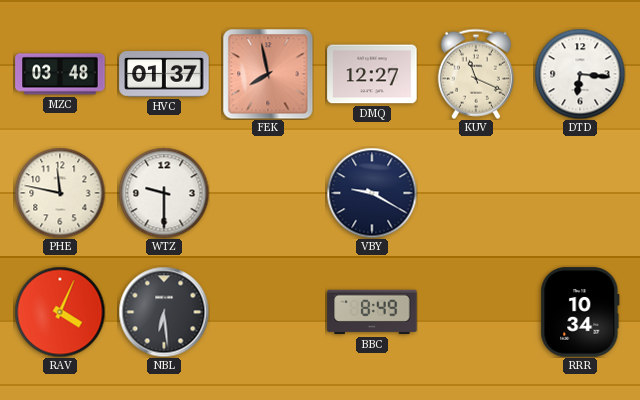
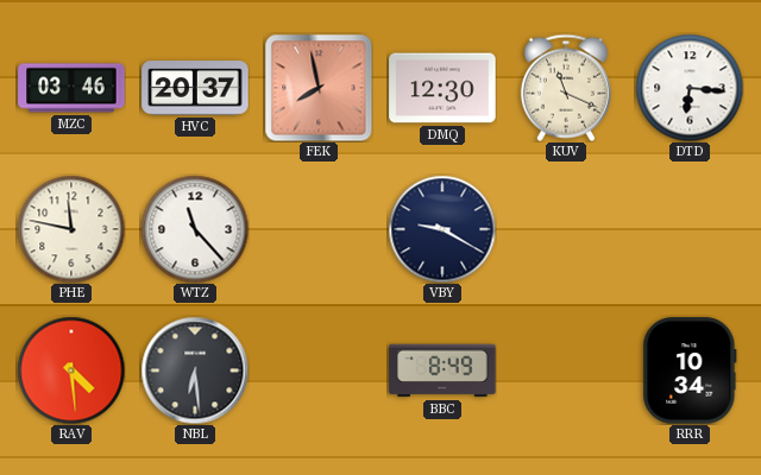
MZC: 03:48 -> 03:46
HVC: 01:37 -> 20:37
DMQ: 12:27 -> 12:30
WTZ: 9:30 -> 11:23
RAV: 4:04 -> 4:29
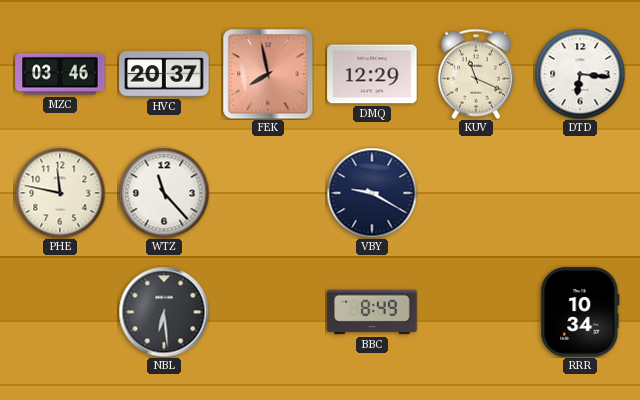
DMQ: 12:30 -> 12:29
RAV: 4:29 -> none
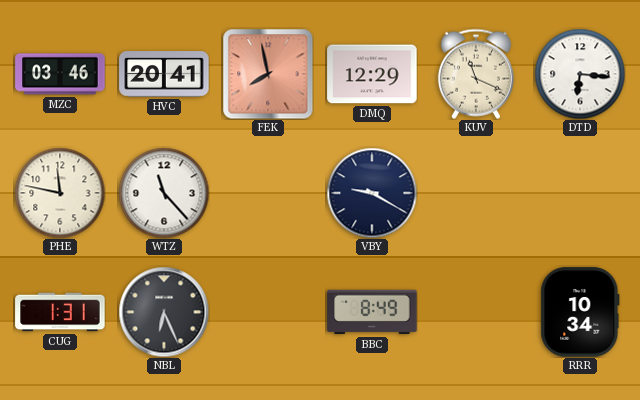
HVC: 20:37 -> 20:41
CUG: none -> 1:31
NBL: 6:29 -> 6:26
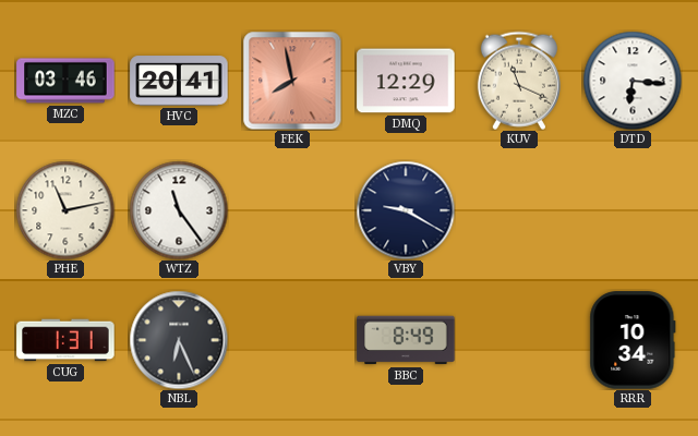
PHE: 11:47 -> 11:13
WTZ: 11:23 -> 11:24
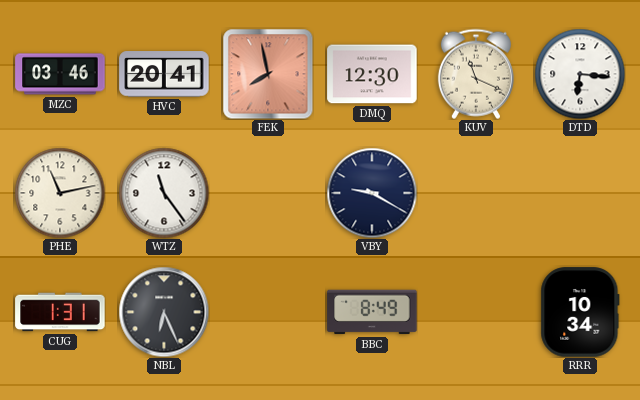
DMQ: 12:29 -> 12:30
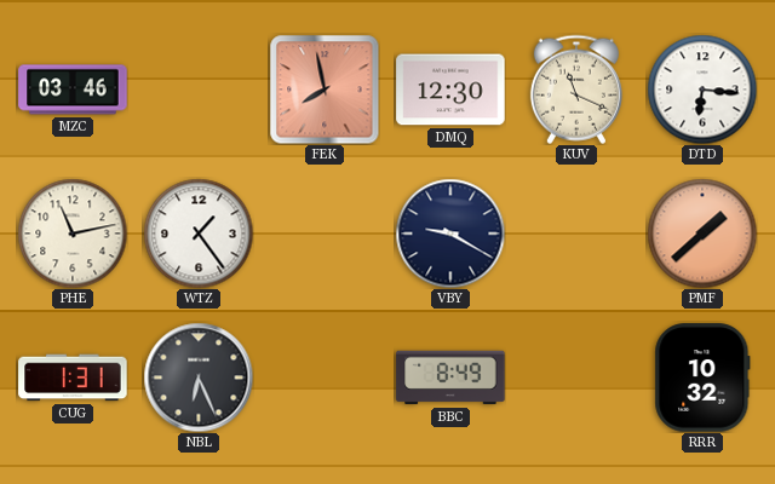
HVC: 20:41 -> none
WTZ: 11:24 -> 1:24
PMF: none -> 1:38
RRR: 10:34 -> 10:32
